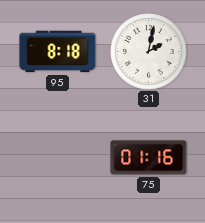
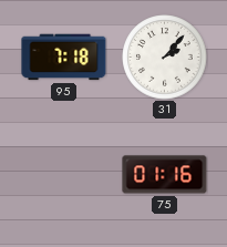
95: 8:18 -> 7:18
31: 2:02 -> 2:07
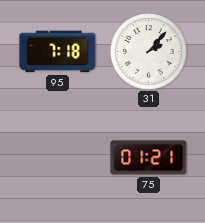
75: 01:16 -> 01:21
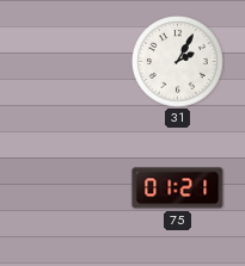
95: 7:18 -> none
31: 2:07 -> 2:05
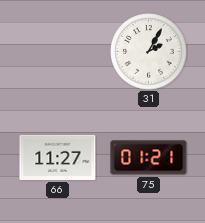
66: none -> 11:27
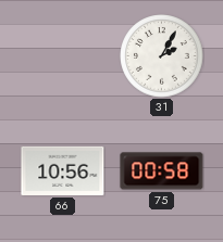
66: 11:27 -> 10:56
75: 01:21 -> 00:58
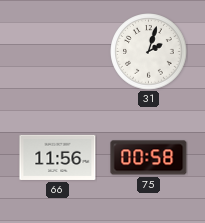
31: 2:05 -> 2:03
66: 10:56 -> 11:56
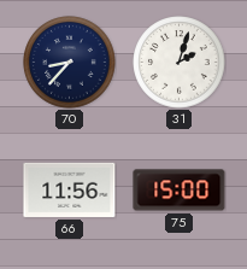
70: none -> 8:37
75: 00:58 -> 15:00
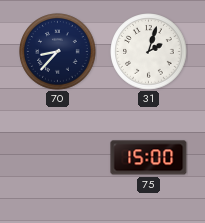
66: 11:56 -> none
